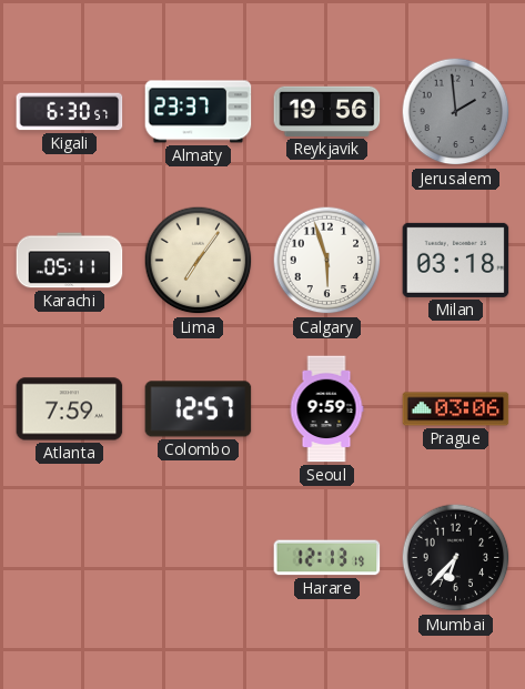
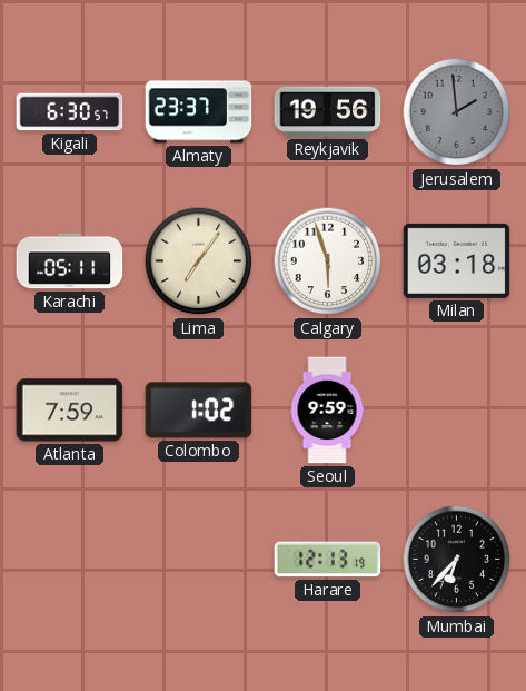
Colombo: 12:57 -> 1:02
Prague: 03:06 -> none
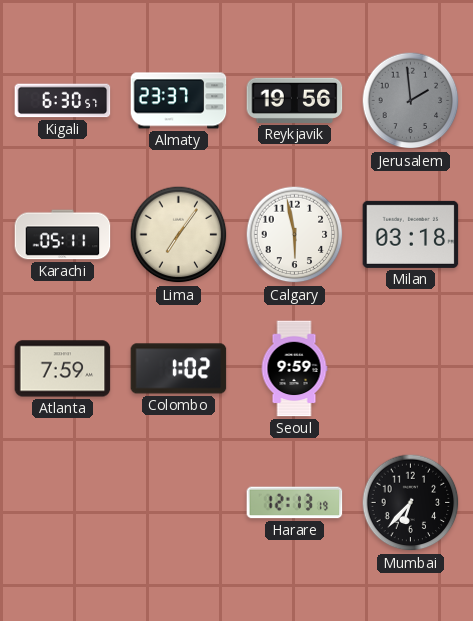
Calgary: 5:57 -> 5:58
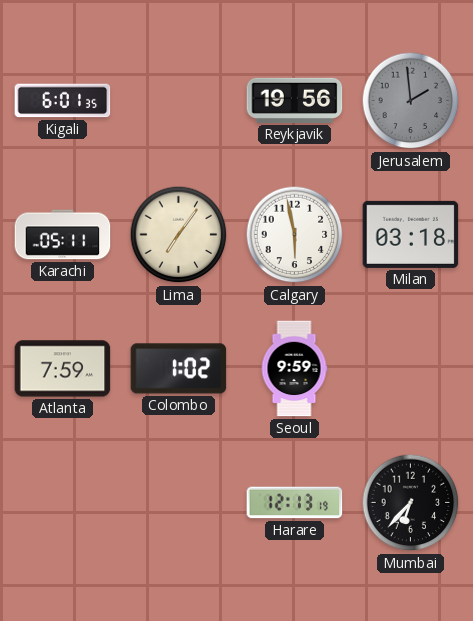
Kigali: 6:30 -> 6:01
Almaty: 23:37 -> none
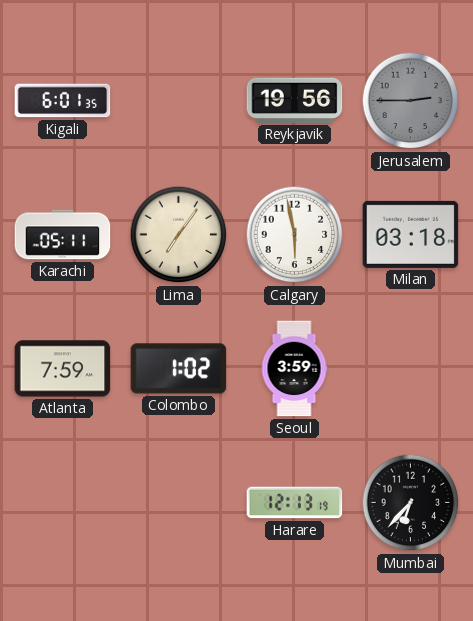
Jerusalem: 1:59 -> 2:45
Seoul: 9:59 -> 3:59
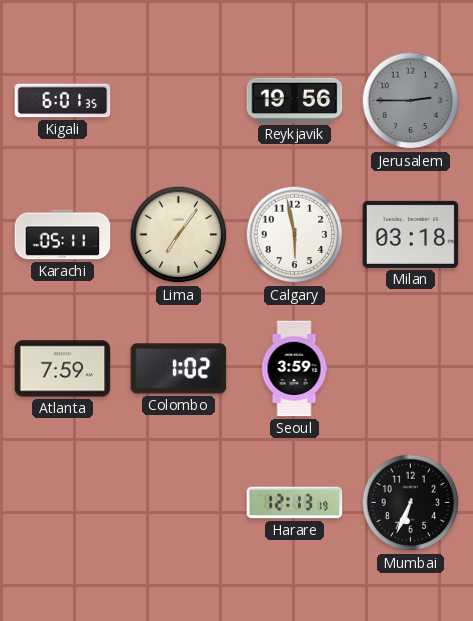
Mumbai: 6:37 -> 6:34
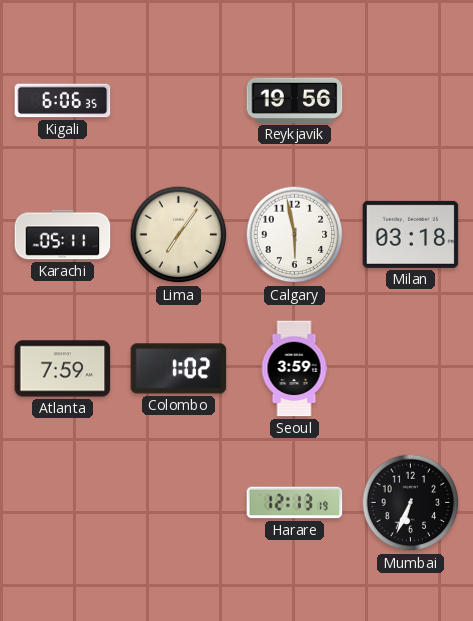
Kigali: 6:01 -> 6:06
Jerusalem: 2:45 -> none
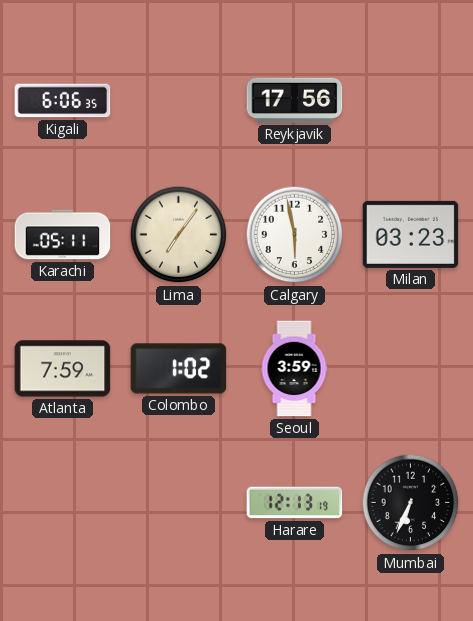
Reykjavik: 19:56 -> 17:56
Milan: 03:18 -> 03:23
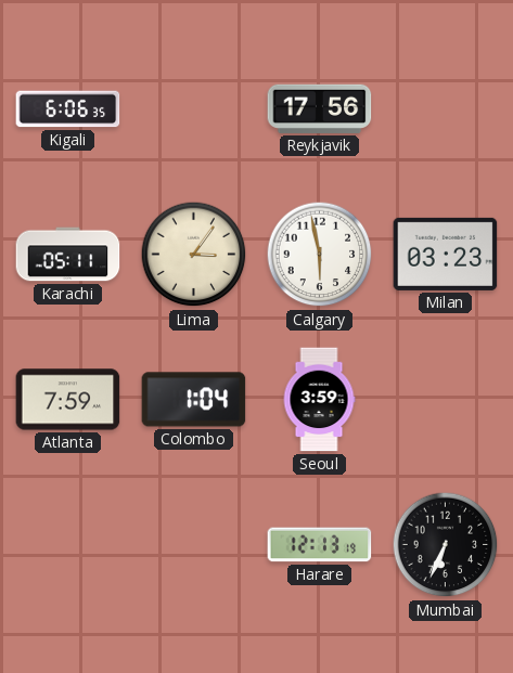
Lima: 7:06 -> 3:06
Colombo: 1:02 -> 1:04
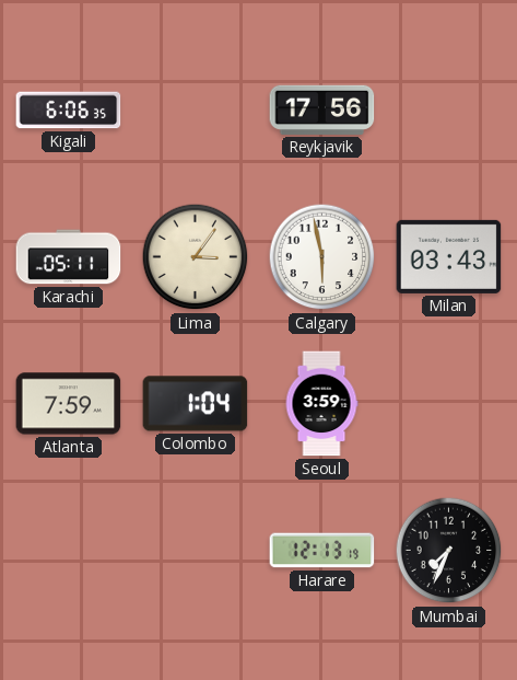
Milan: 03:23 -> 03:43
Mumbai: 6:34 -> 7:34
